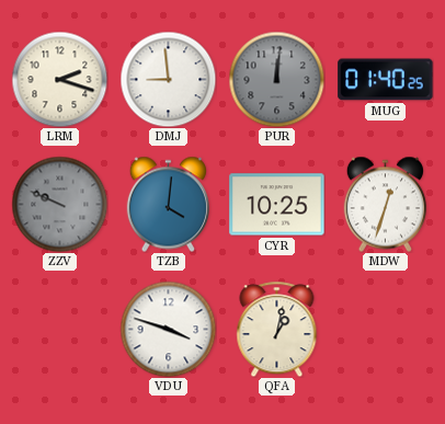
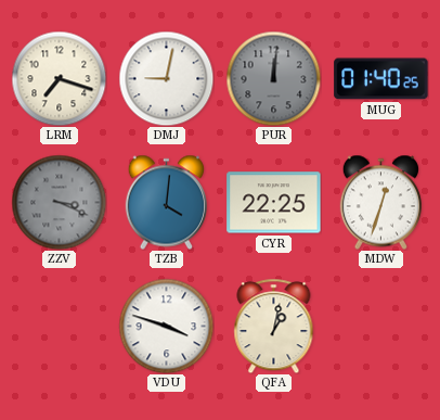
LRM: 2:18 -> 7:18
DMJ: 8:59 -> 9:02
ZZV: 9:49 -> 3:19
CYR: 10:25 -> 22:25
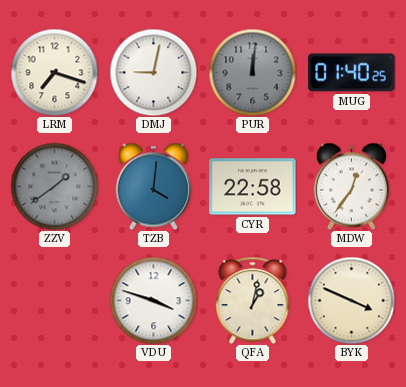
ZZV: 3:19 -> 1:39
CYR: 22:25 -> 22:58
MDW: 12:33 -> 12:36
BYK: none -> 3:49
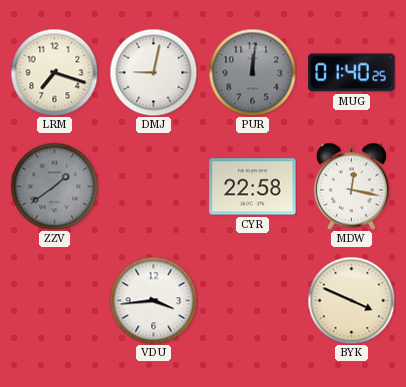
TZB: 4:01 -> none
MDW: 12:36 -> 12:17
VDU: 3:48 -> 3:44
QFA: 1:02 -> none
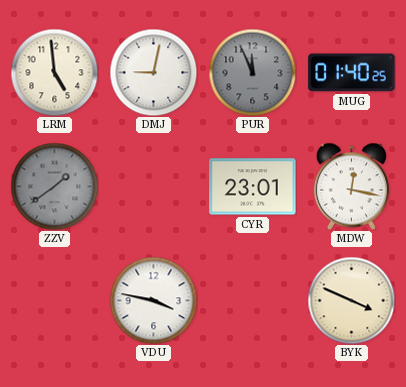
LRM: 7:18 -> 4:59
PUR: 12:01 -> 11:56
CYR: 22:58 -> 23:01
VDU: 3:44 -> 3:47
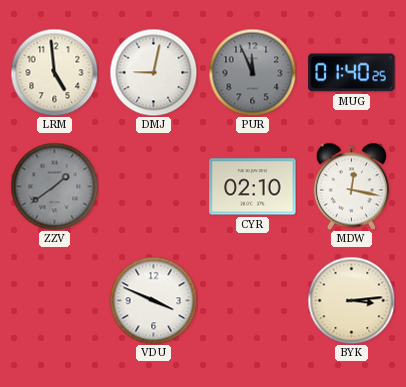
CYR: 23:01 -> 02:10
VDU: 3:47 -> 3:49
BYK: 3:49 -> 3:14
